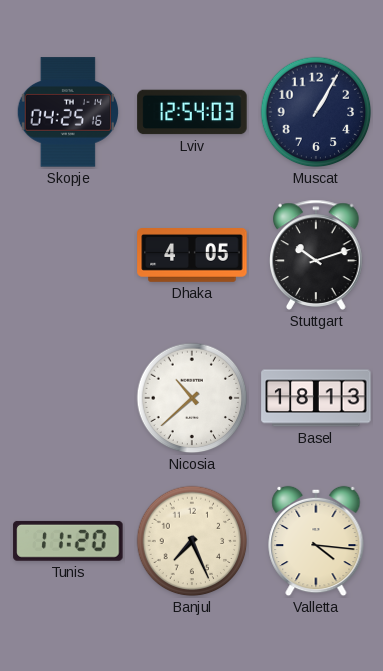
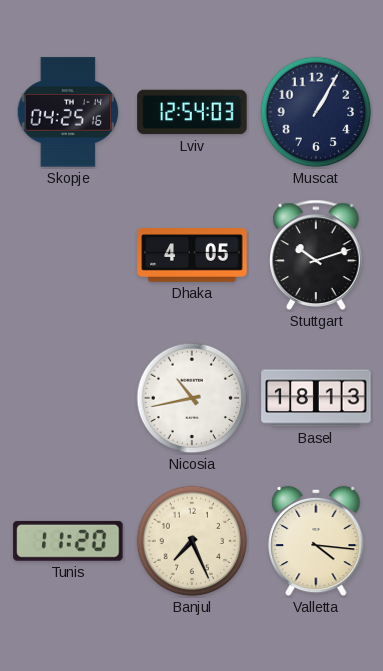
Nicosia: 10:38 -> 10:43
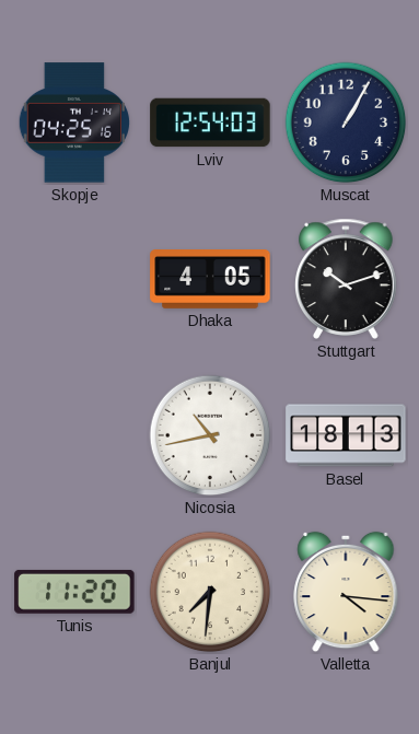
Banjul: 7:26 -> 7:31
